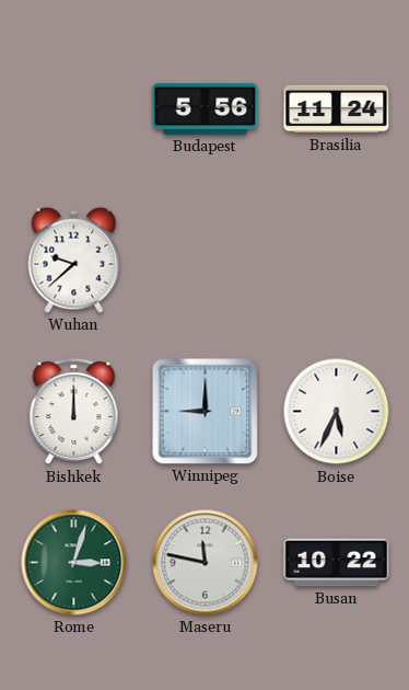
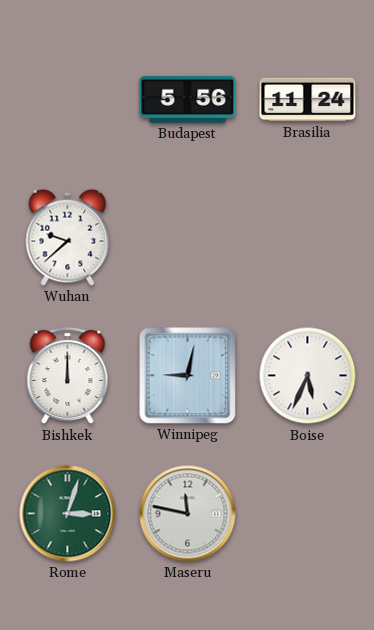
Winnipeg: 9:00 -> 9:02
Busan: 10:22 -> none
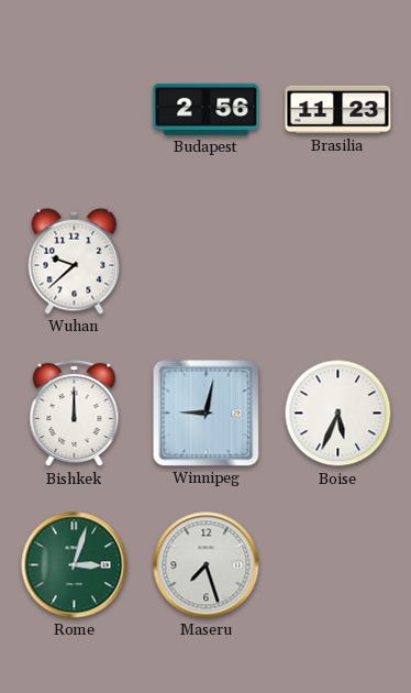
Budapest: 5:56 -> 2:56
Brasilia: 11:24 -> 11:23
Maseru: 11:47 -> 7:27
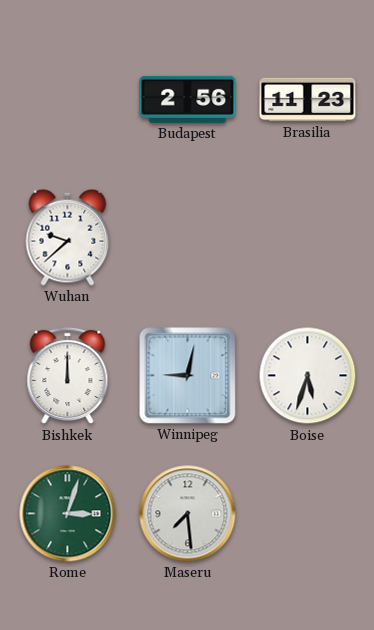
Boise: 5:34 -> 5:33
Maseru: 7:27 -> 7:29
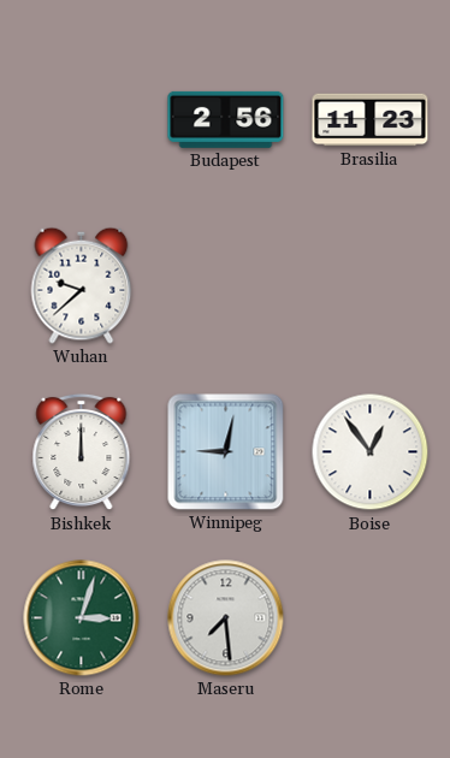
Boise: 5:33 -> 12:54
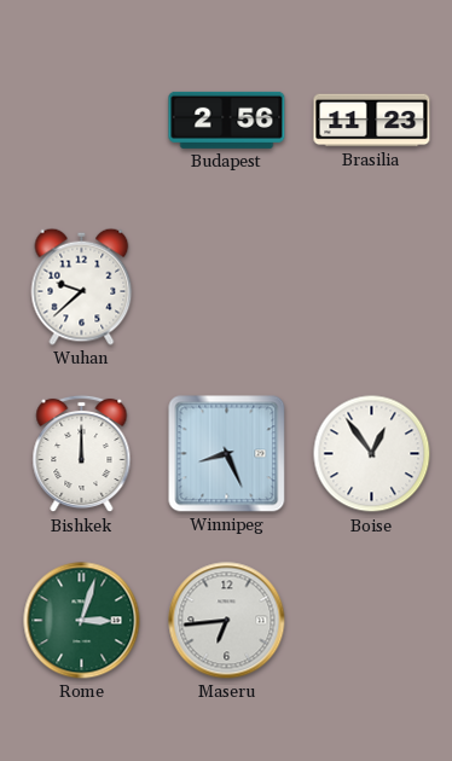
Winnipeg: 9:02 -> 8:26
Maseru: 7:29 -> 6:44
